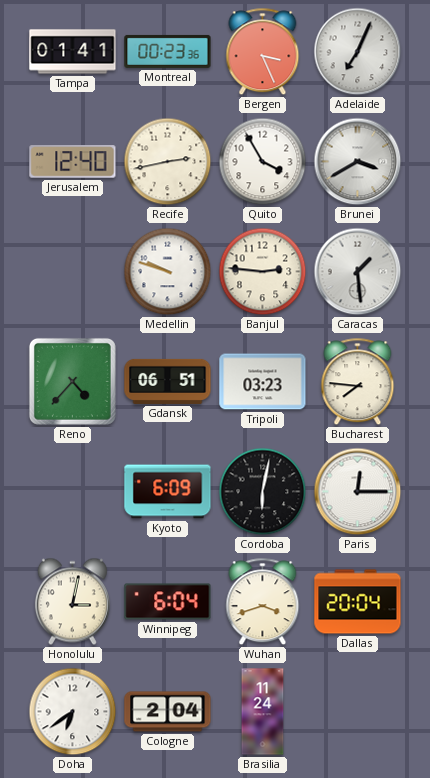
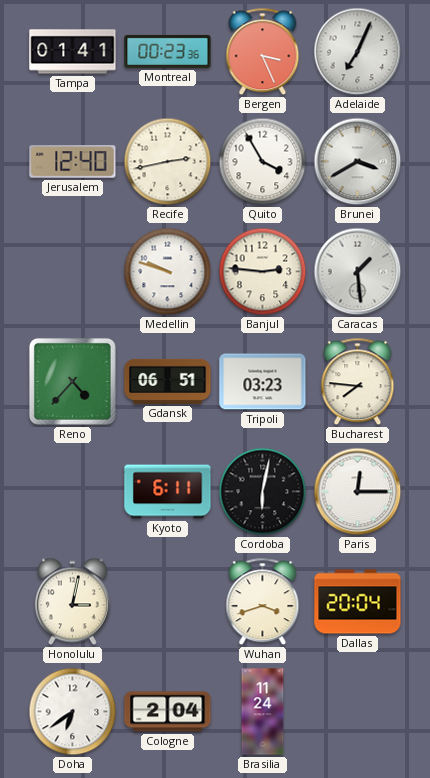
Kyoto: 6:09 -> 6:11
Winnipeg: 6:04 -> none
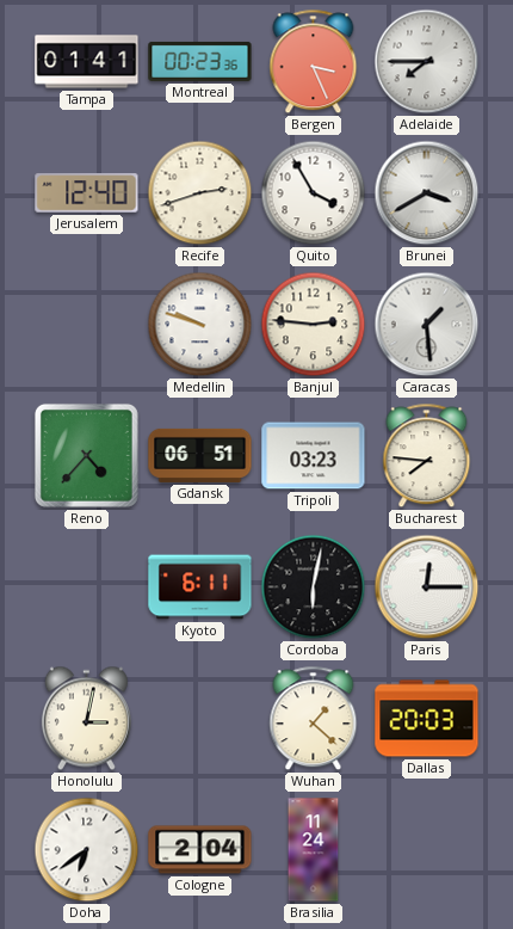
Adelaide: 7:04 -> 7:45
Recife: 2:43 -> 2:42
Wuhan: 3:42 -> 1:22
Dallas: 20:04 -> 20:03
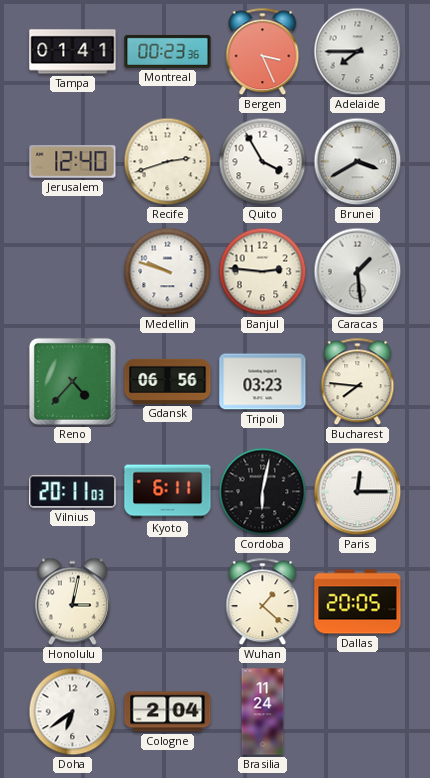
Gdansk: 06:51 -> 06:56
Vilnius: none -> 20:11
Dallas: 20:03 -> 20:05
